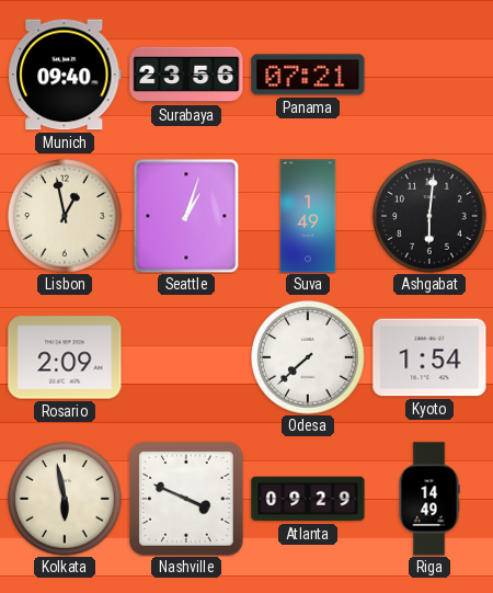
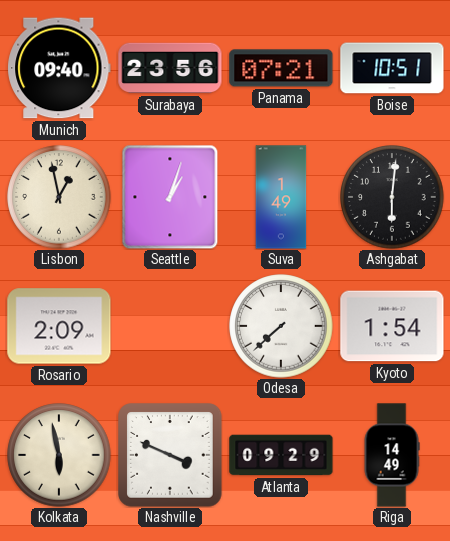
Boise: none -> 10:51
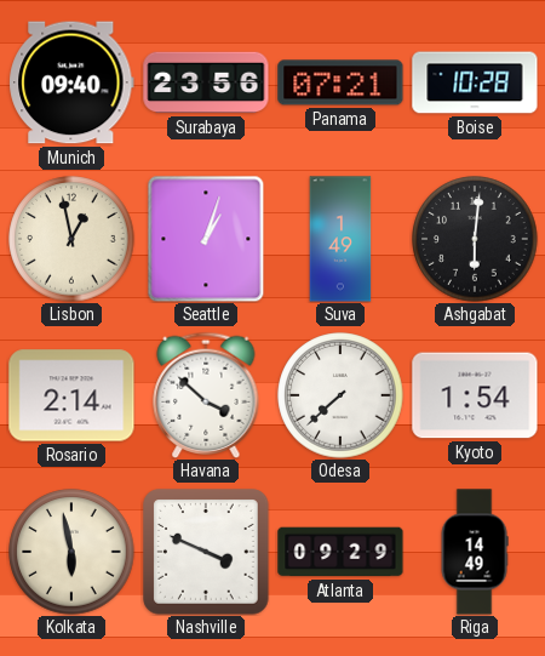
Boise: 10:51 -> 10:28
Rosario: 2:09 -> 2:14
Havana: none -> 3:52
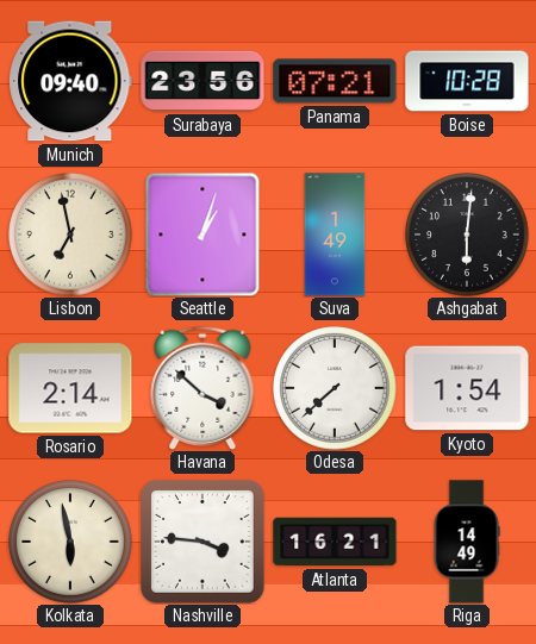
Lisbon: 12:58 -> 6:58
Nashville: 3:49 -> 3:46
Atlanta: 09:29 -> 16:21
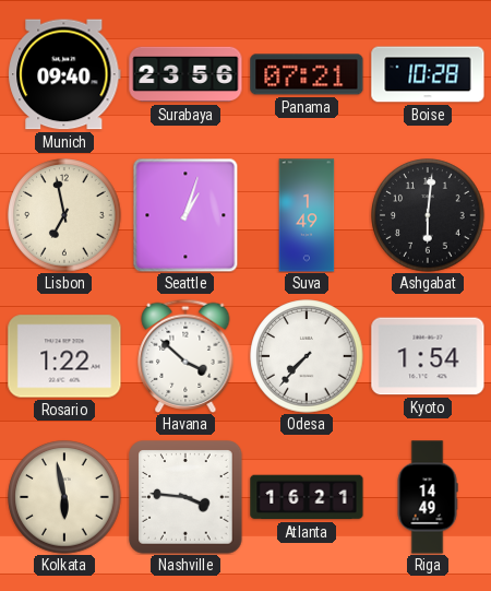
Rosario: 2:14 -> 1:22
Odesa: 7:38 -> 7:37
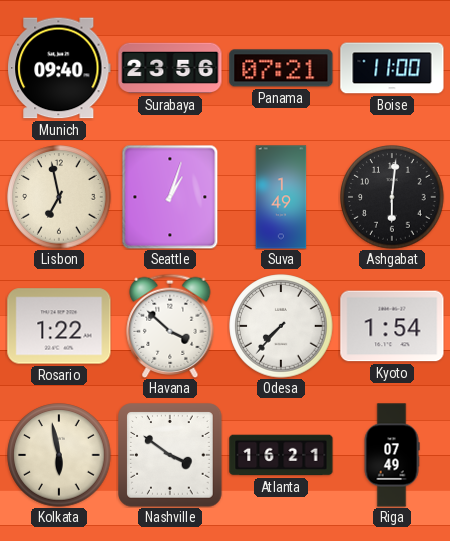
Boise: 10:28 -> 11:00
Nashville: 3:46 -> 3:51
Riga: 14:49 -> 07:49
